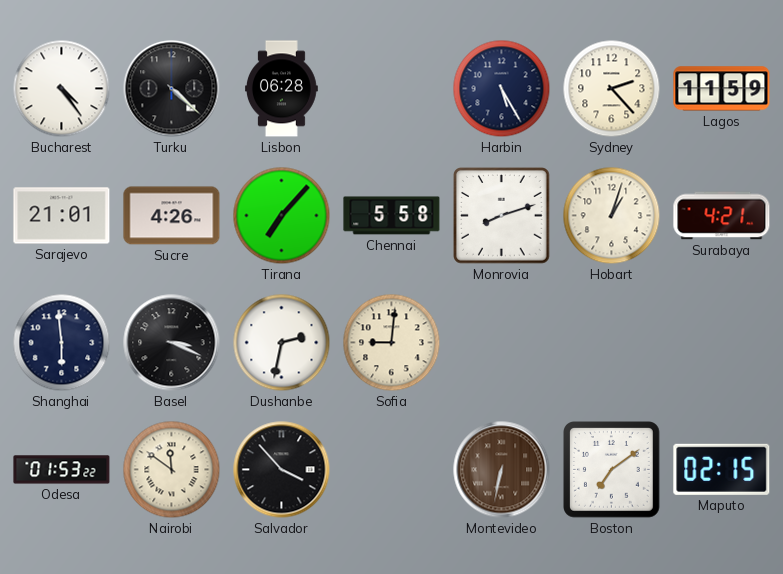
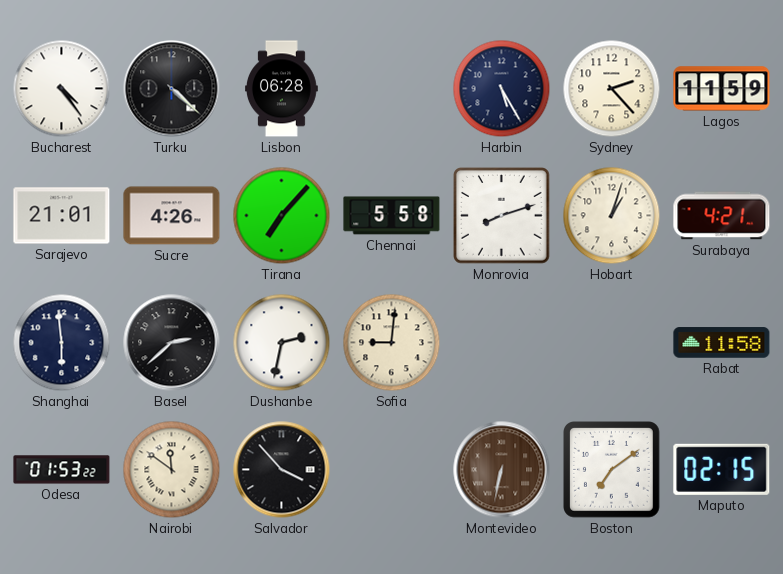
Basel: 3:19 -> 2:38
Rabat: none -> 11:58
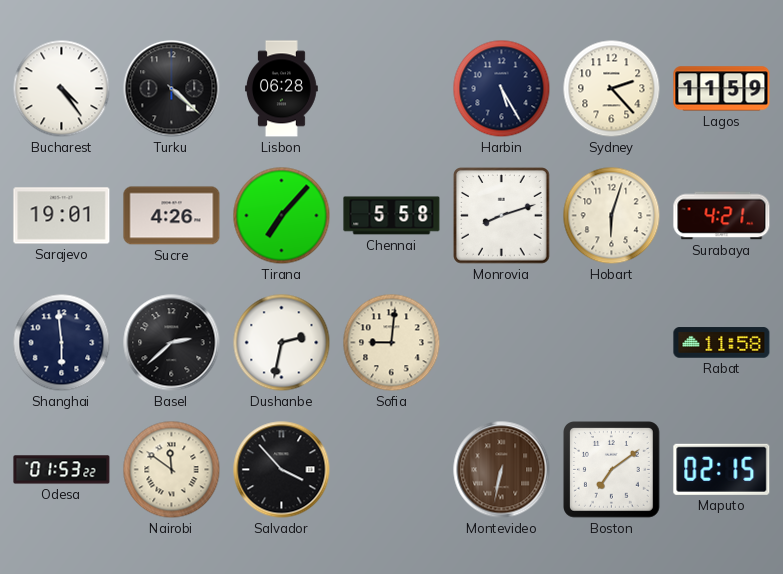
Sarajevo: 21:01 -> 19:01
Hobart: 1:03 -> 6:03
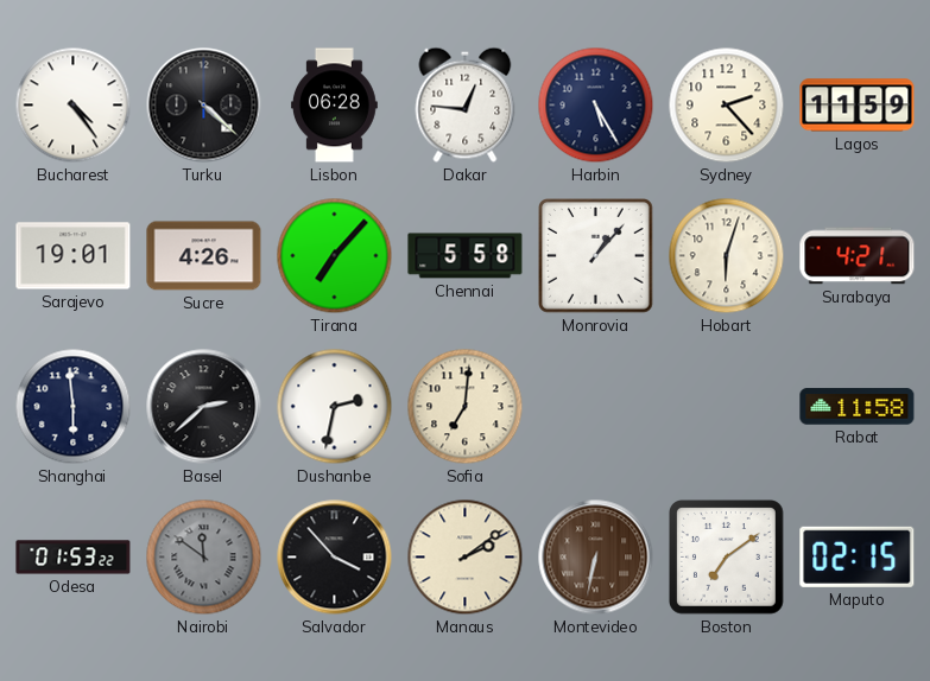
Dakar: none -> 12:46
Monrovia: 8:12 -> 1:07
Sofia: 9:01 -> 7:01
Nairobi dial: cream -> grey
Manaus: none -> 2:09
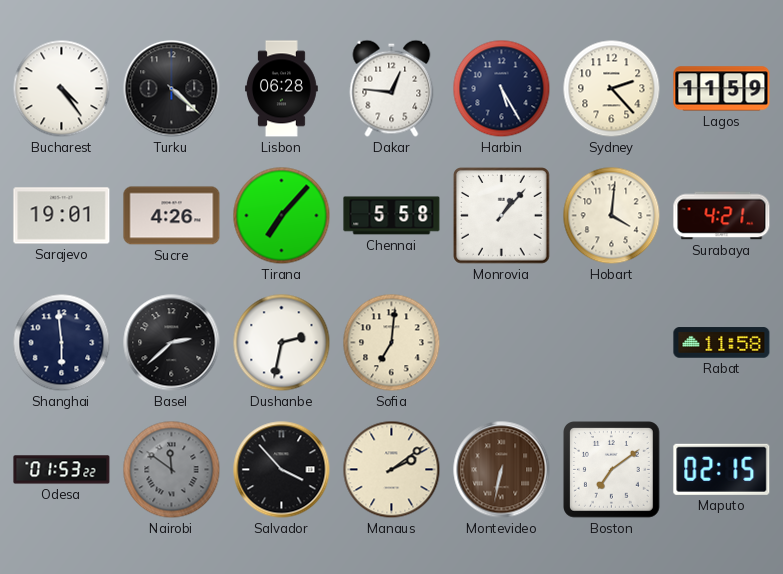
Hobart: 6:03 -> 4:01
